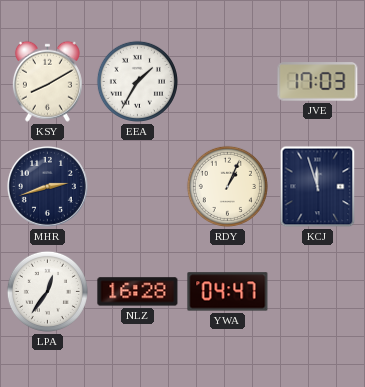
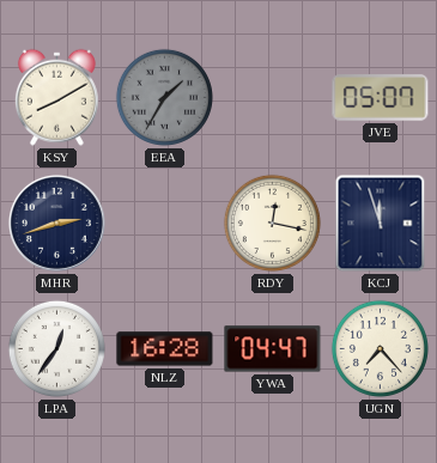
EEA dial: white -> grey
JVE: 17:03 -> 05:07
RDY: 1:04 -> 12:17
UGN: none -> 7:23
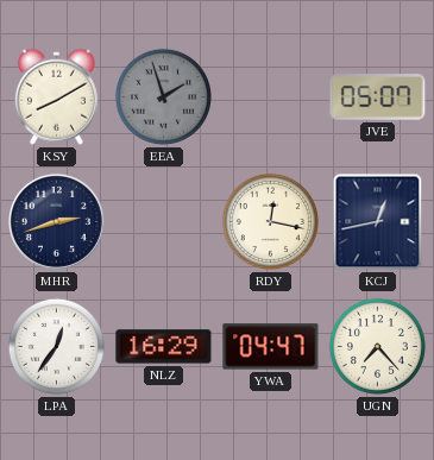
EEA: 1:35 -> 1:57
KCJ: 11:57 -> 12:43
NLZ: 16:28 -> 16:29
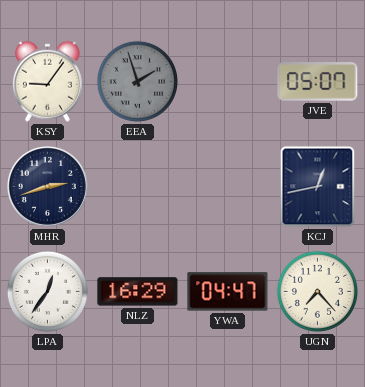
KSY: 8:10 -> 9:06
RDY: 12:17 -> none
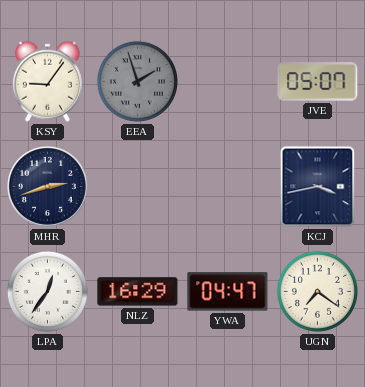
KCJ: 12:43 -> 3:43
UGN: 7:23 -> 7:21
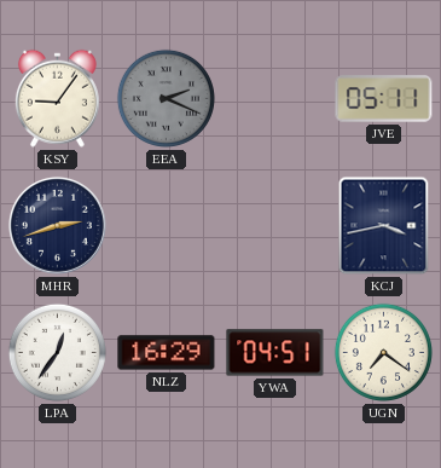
EEA: 1:57 -> 2:19
JVE: 05:07 -> 05:11
YWA: 04:47 -> 04:51
